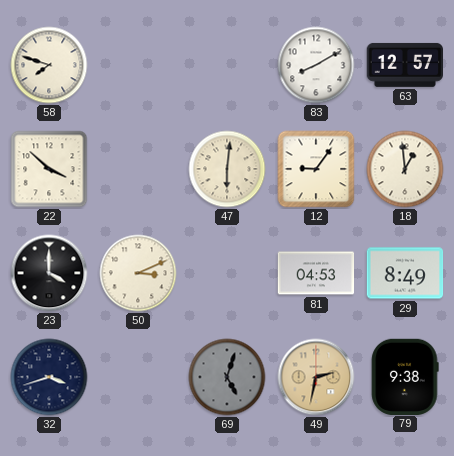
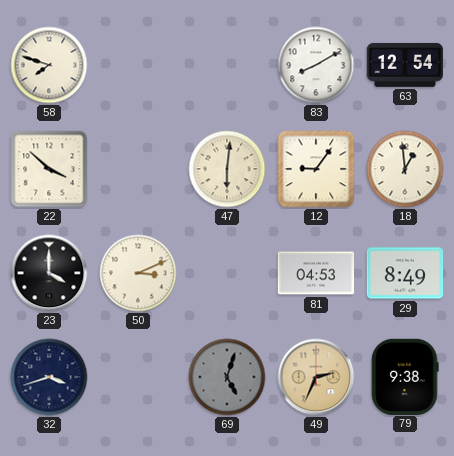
63: 12:57 -> 12:54
49: 2:32 -> 2:34
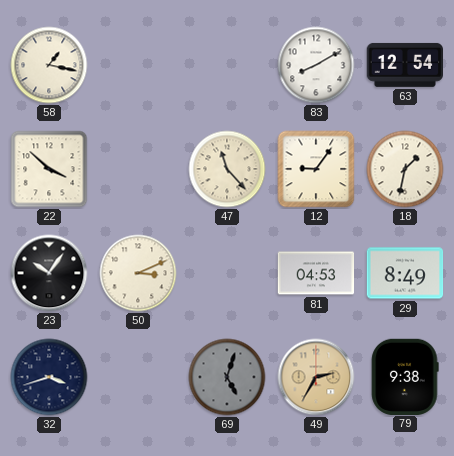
58: 7:48 -> 1:17
47: 6:01 -> 11:23
18: 12:59 -> 1:32
23: 4:00 -> 10:06
49: 2:34 -> 2:35
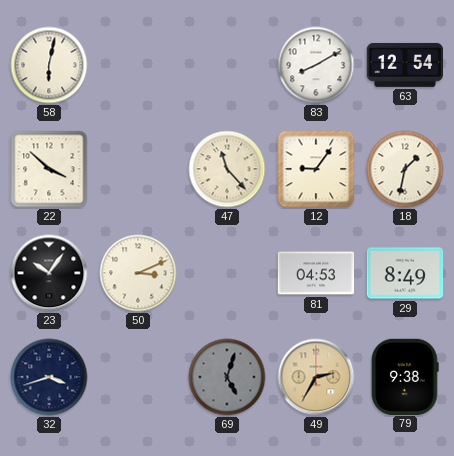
58: 1:17 -> 6:02
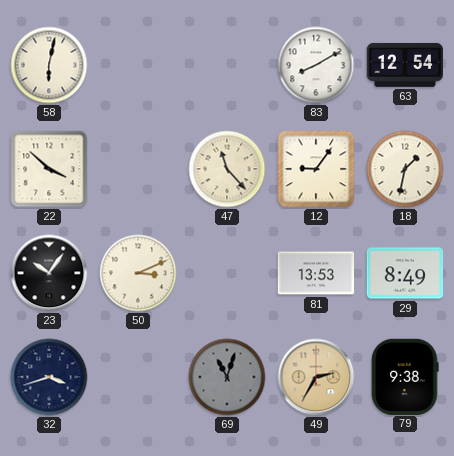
81: 04:53 -> 13:53
69: 5:03 -> 11:03
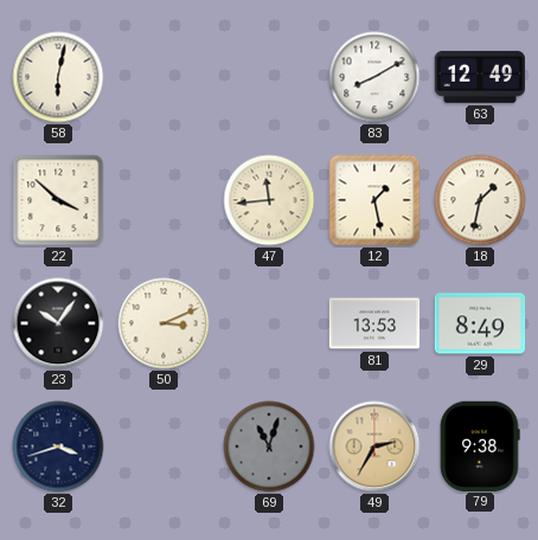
63: 12:54 -> 12:49
47: 11:23 -> 11:44
12: 9:06 -> 1:28
